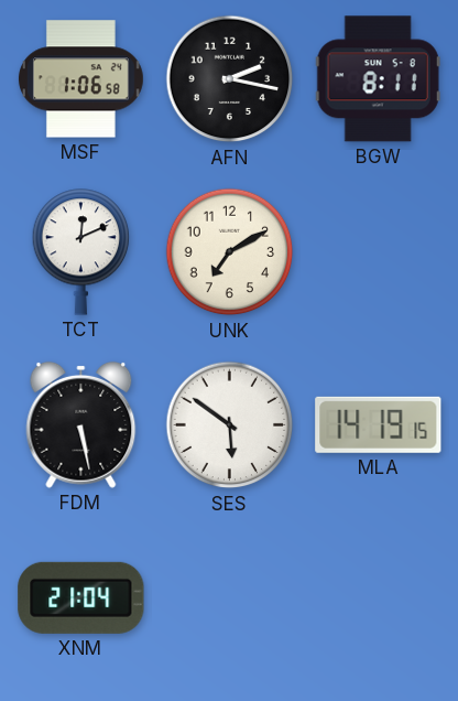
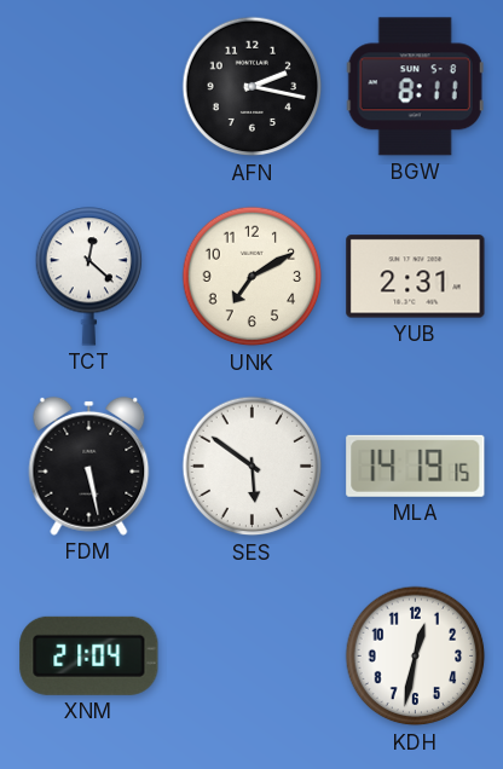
MSF: 1:06 -> none
TCT: 12:11 -> 12:22
YUB: none -> 2:31
KDH: none -> 12:32
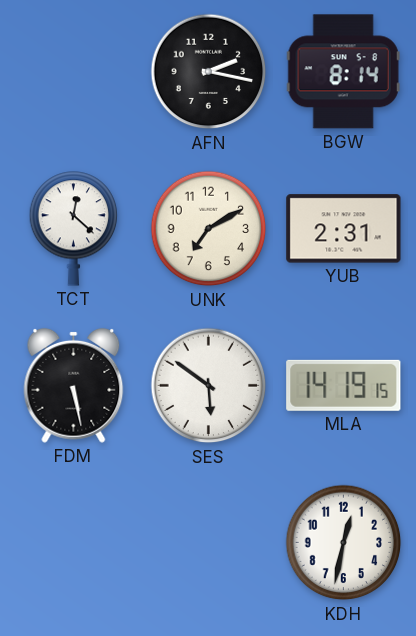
BGW: 8:11 -> 8:14
XNM: 21:04 -> none
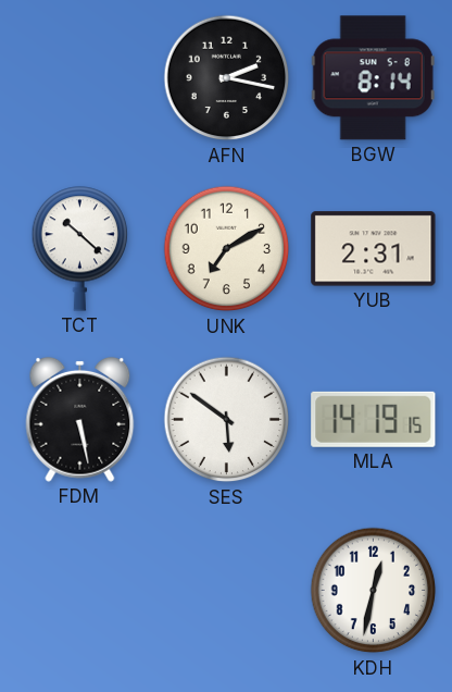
TCT: 12:22 -> 10:22
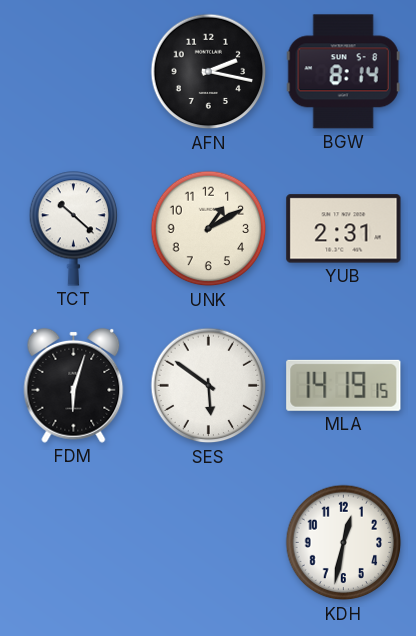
UNK: 7:10 -> 1:10
FDM: 5:28 -> 6:03
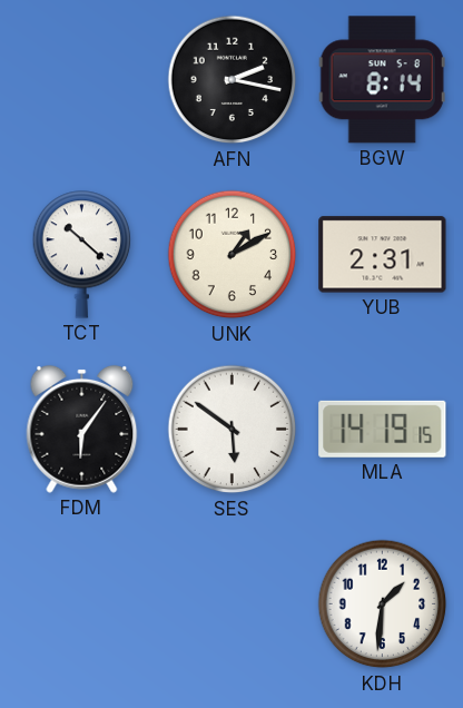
FDM: 6:03 -> 6:06
KDH: 12:32 -> 1:31
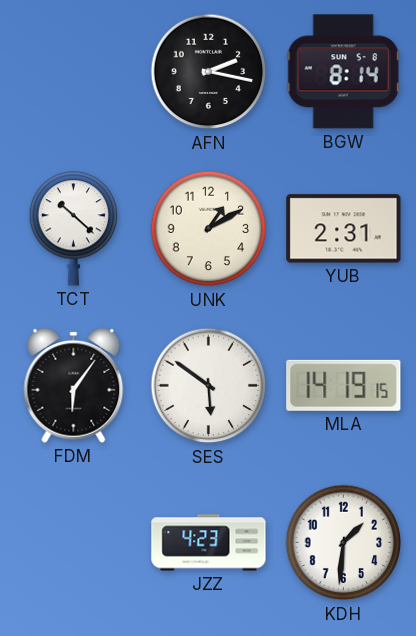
JZZ: none -> 4:23
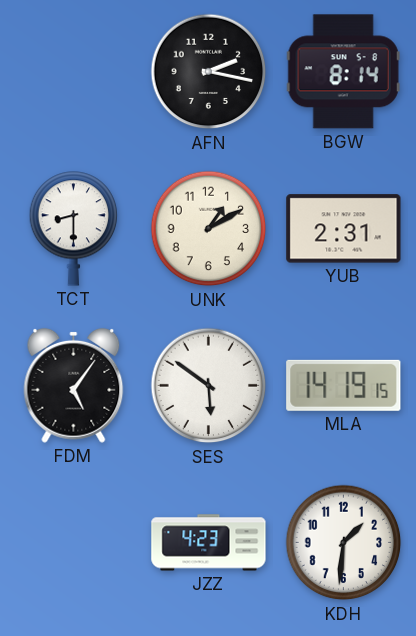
TCT: 10:22 -> 8:30
FDM: 6:06 -> 5:06
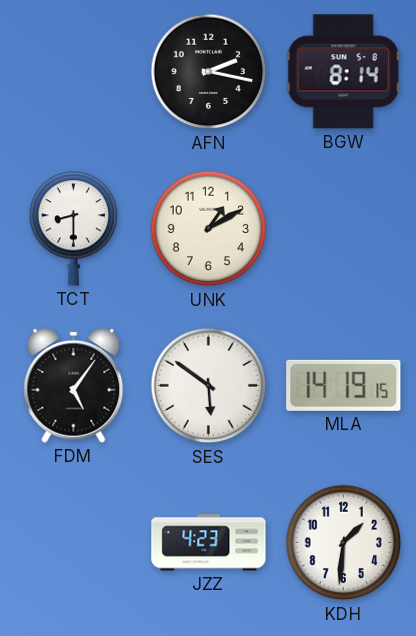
YUB: 2:31 -> none
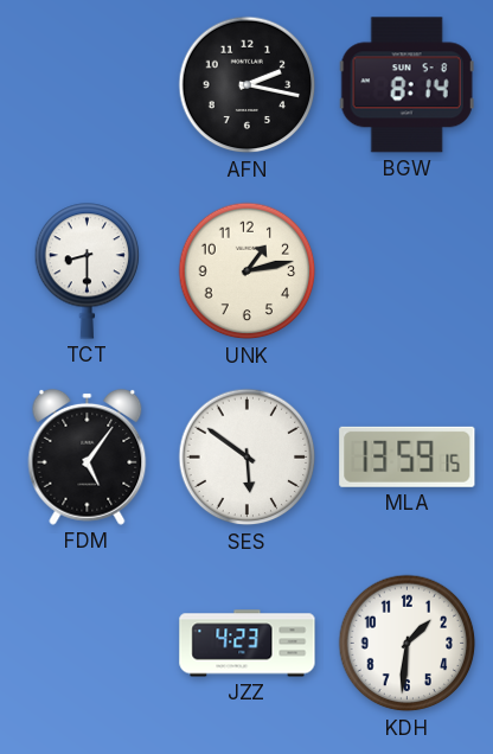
UNK: 1:10 -> 1:13
MLA: 14:19 -> 13:59
